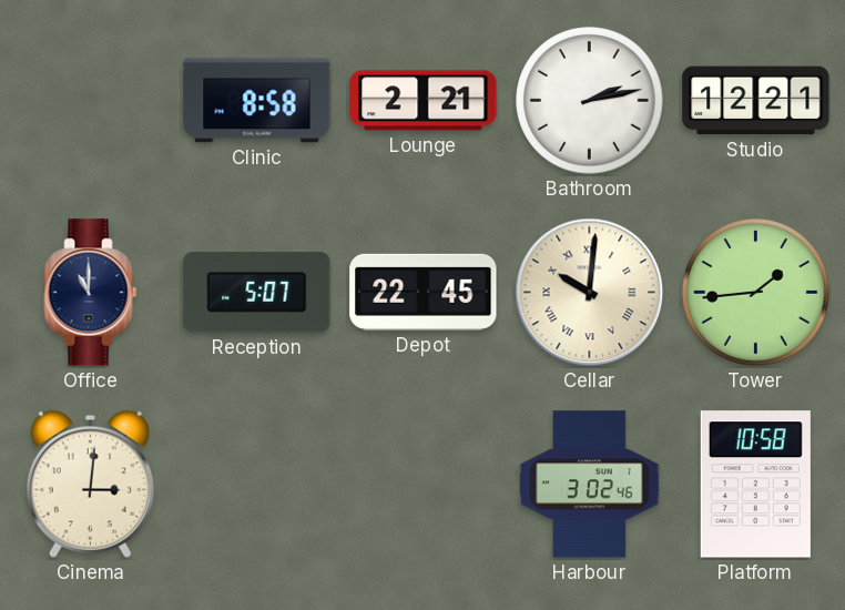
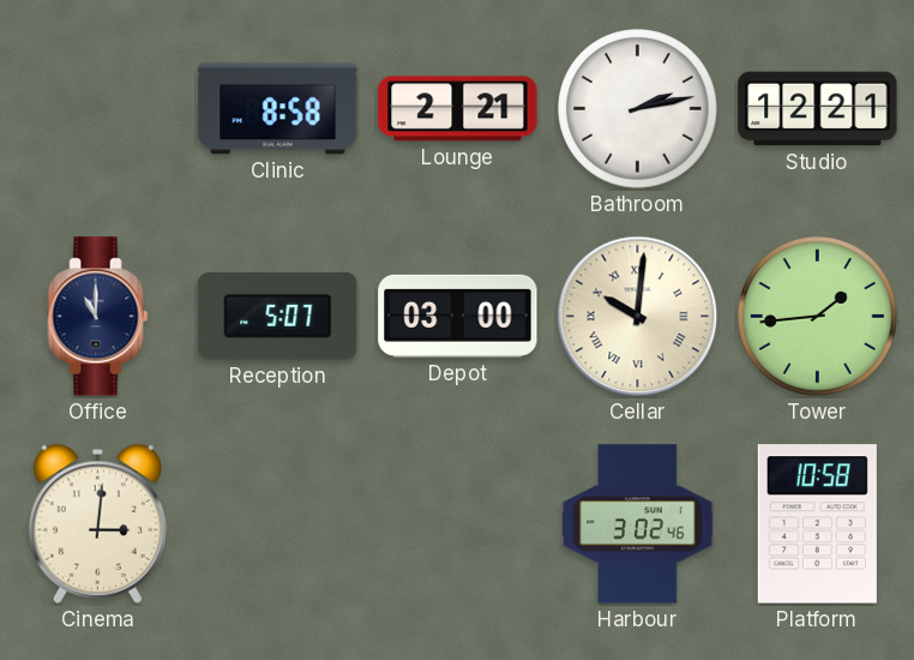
Depot: 22:45 -> 03:00
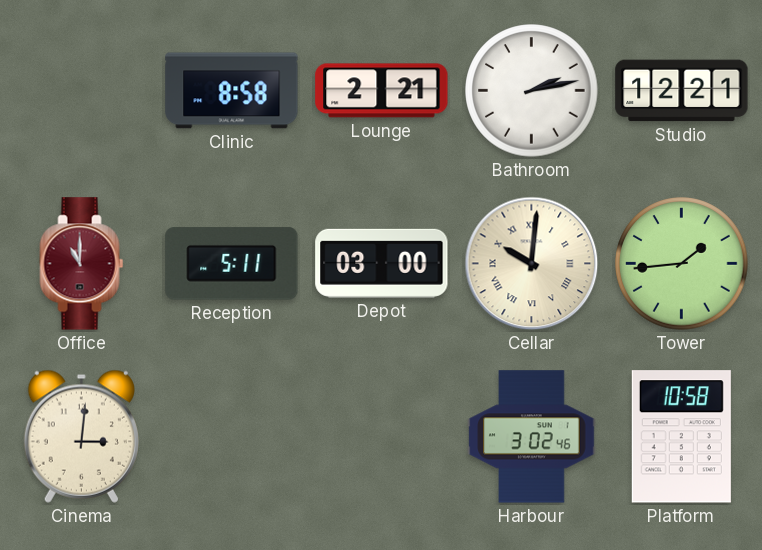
Office dial: navy -> burgundy
Reception: 5:07 -> 5:11
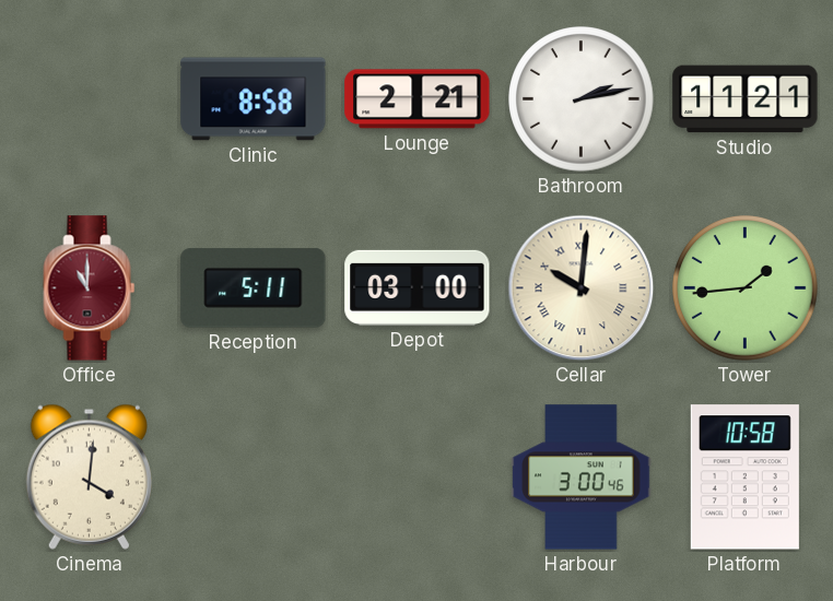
Studio: 12:21 -> 11:21
Cinema: 3:01 -> 4:01
Harbour: 3:02 -> 3:00
